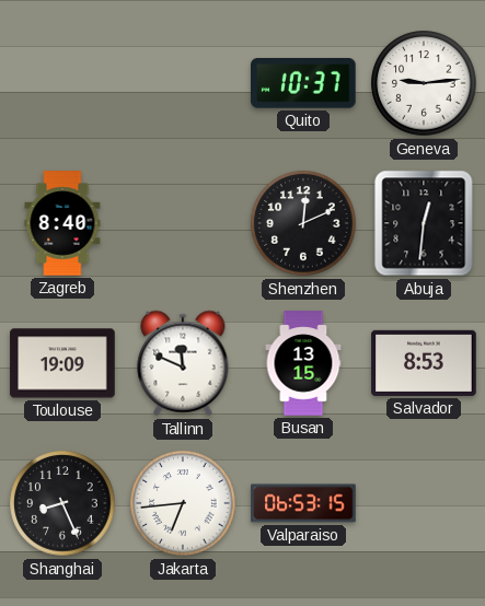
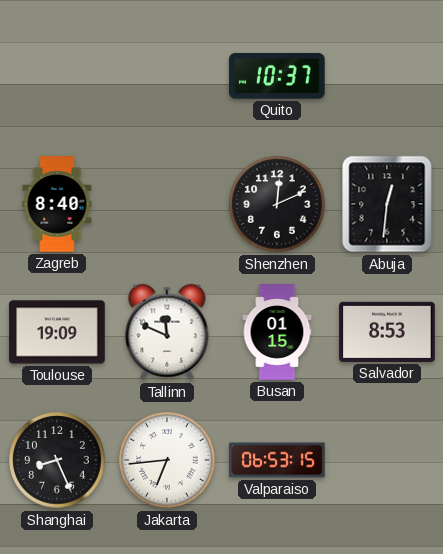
Geneva: 9:14 -> none
Busan: 13:15 -> 01:15
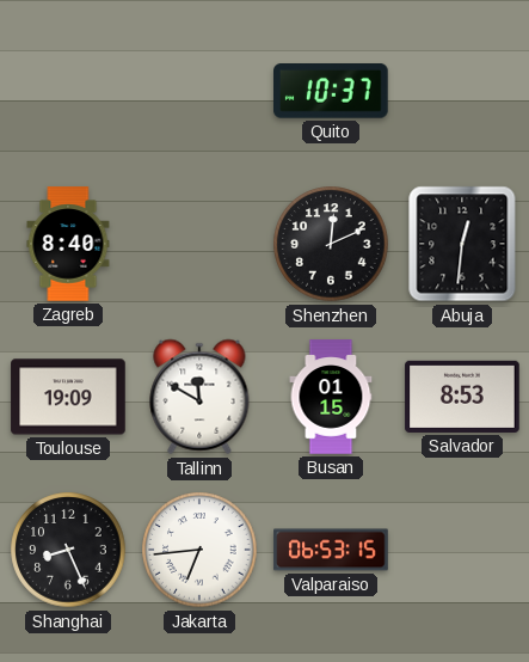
Tallinn: 11:49 -> 11:50
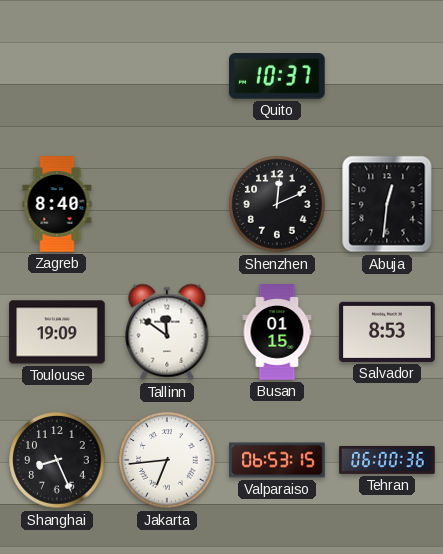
Tallinn: 11:50 -> 11:51
Tehran: none -> 06:00
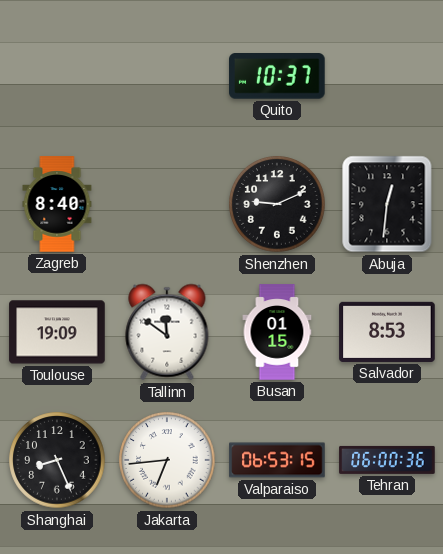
Shenzhen: 12:11 -> 9:11
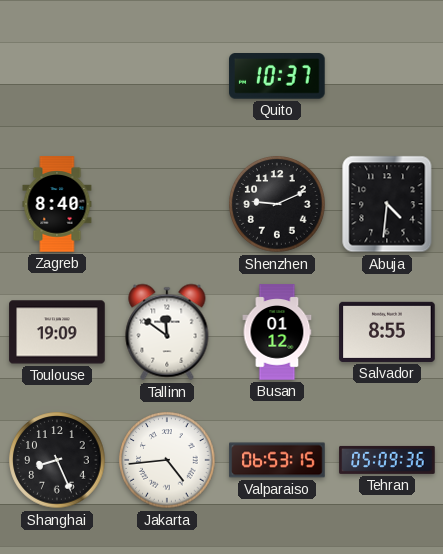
Abuja: 12:31 -> 4:31
Busan: 01:15 -> 01:12
Salvador: 8:53 -> 8:55
Jakarta: 6:44 -> 4:44
Tehran: 06:00 -> 05:09
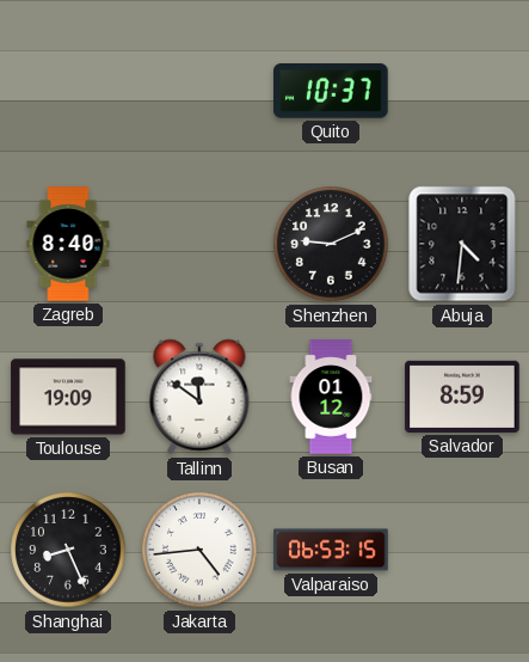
Salvador: 8:55 -> 8:59
Tehran: 05:09 -> none
